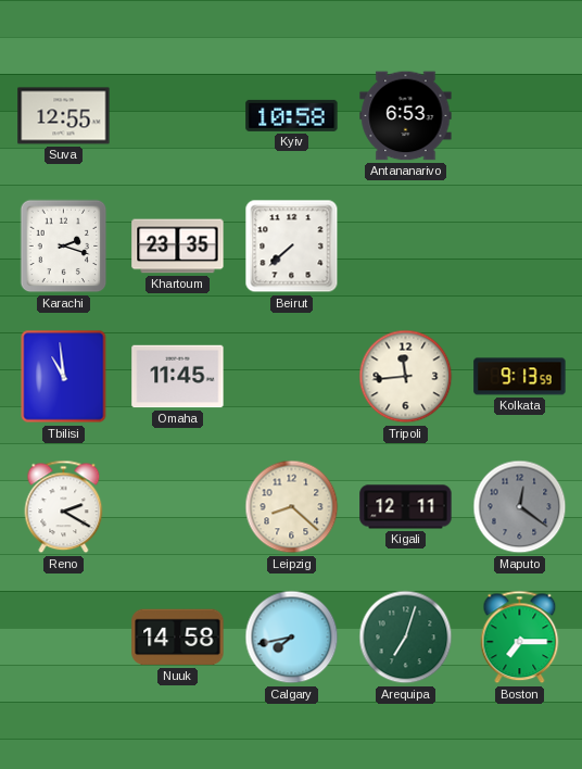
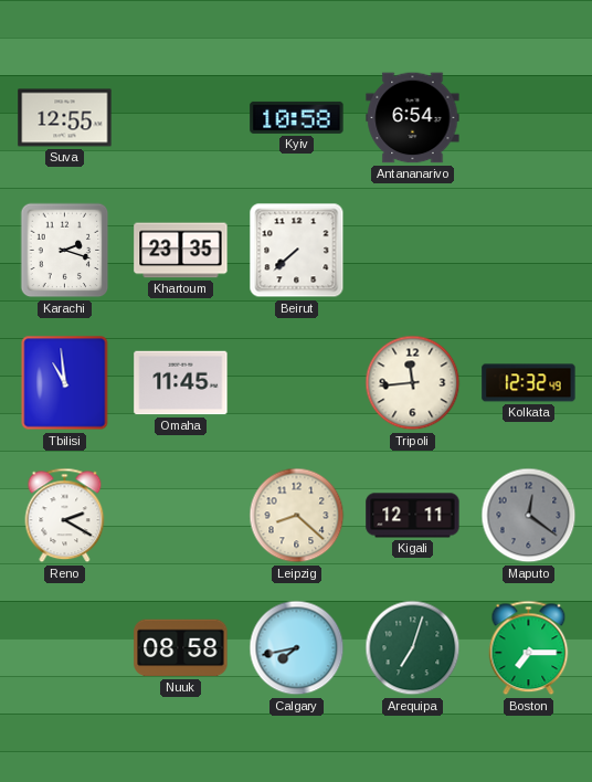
Antananarivo: 6:53 -> 6:54
Kolkata: 9:13 -> 12:32
Nuuk: 14:58 -> 08:58
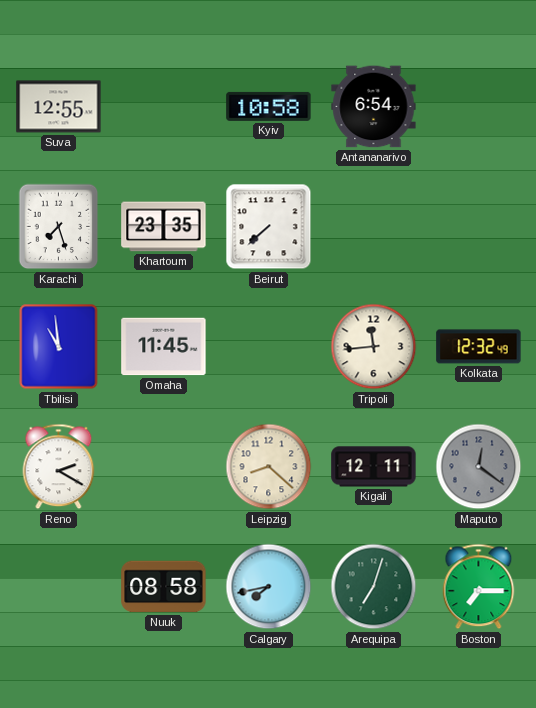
Karachi: 2:18 -> 7:27
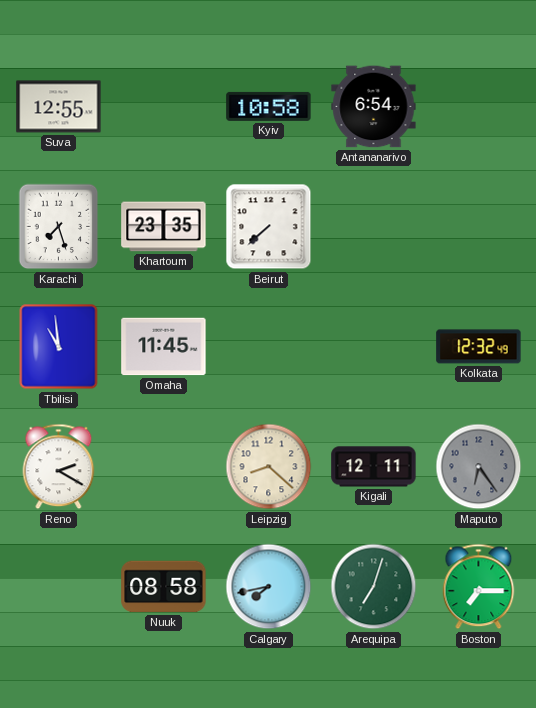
Tripoli: 11:44 -> none
Maputo: 12:21 -> 6:24
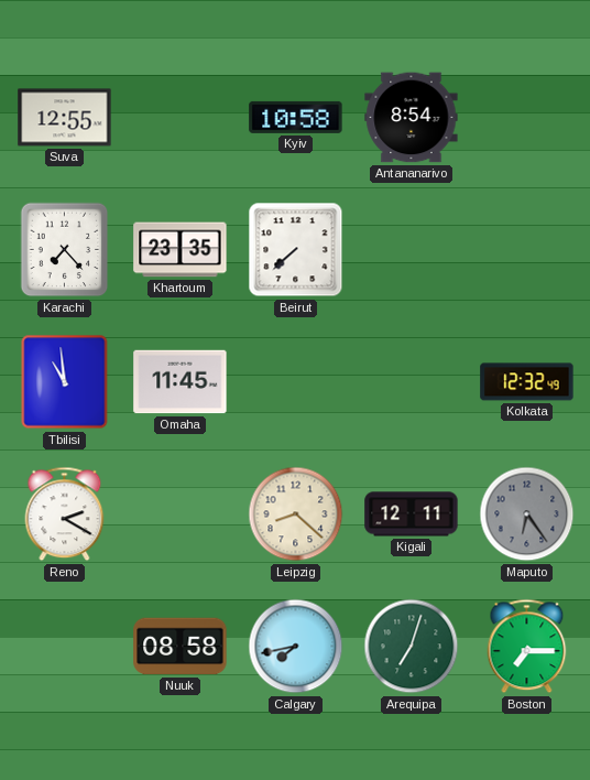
Antananarivo: 6:54 -> 8:54
Karachi: 7:27 -> 7:23
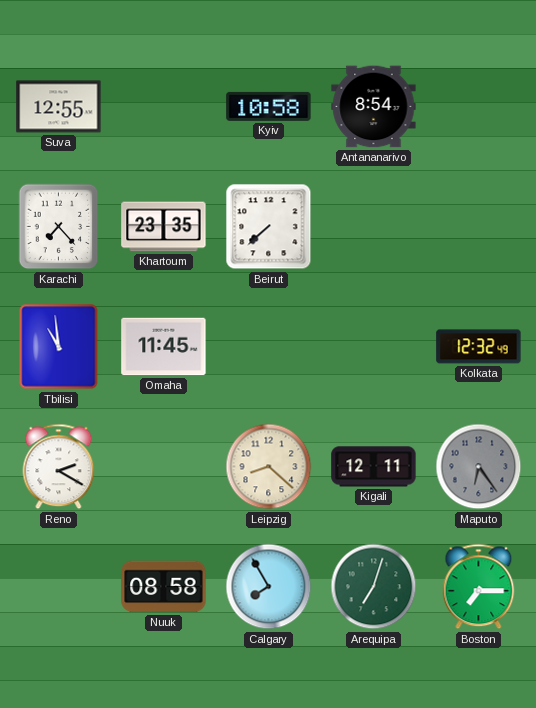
Calgary: 7:43 -> 7:55
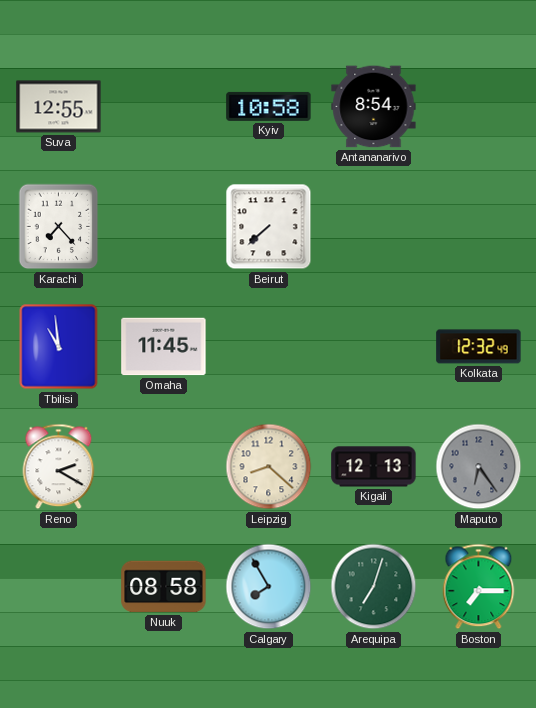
Khartoum: 23:35 -> none
Kigali: 12:11 -> 12:13
